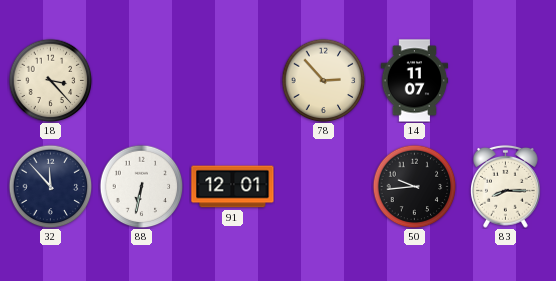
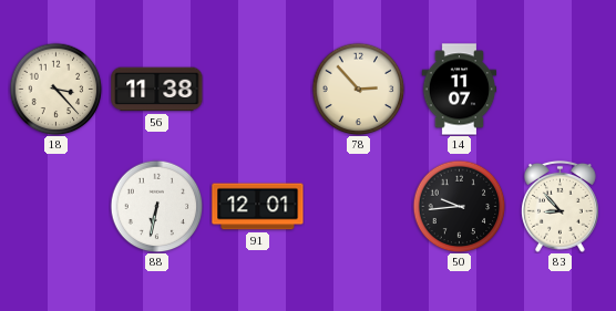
56: none -> 11:38
32: 11:53 -> none
83: 8:15 -> 8:53
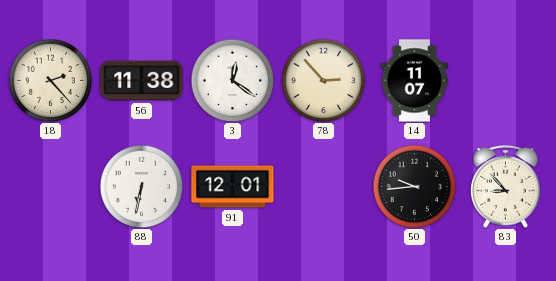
18: 3:23 -> 2:23
3: none -> 12:21
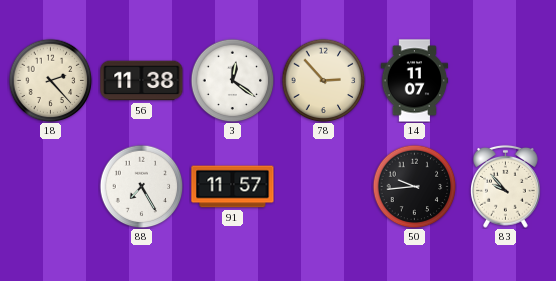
88: 6:32 -> 7:25
91: 12:01 -> 11:57
83: 8:53 -> 9:53
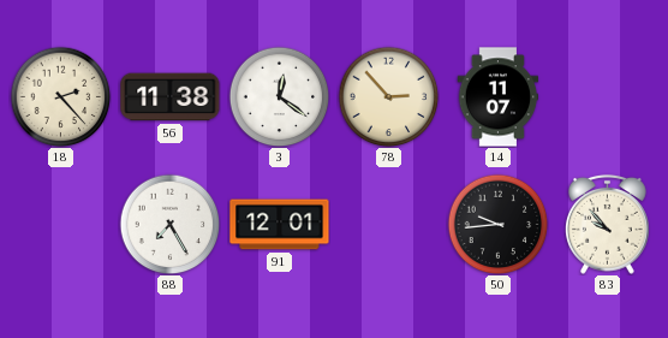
91: 11:57 -> 12:01
